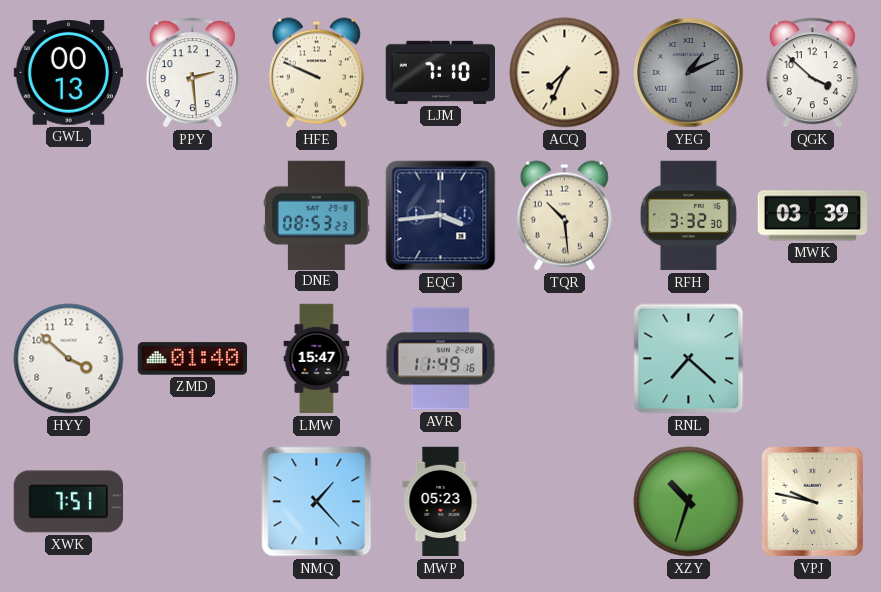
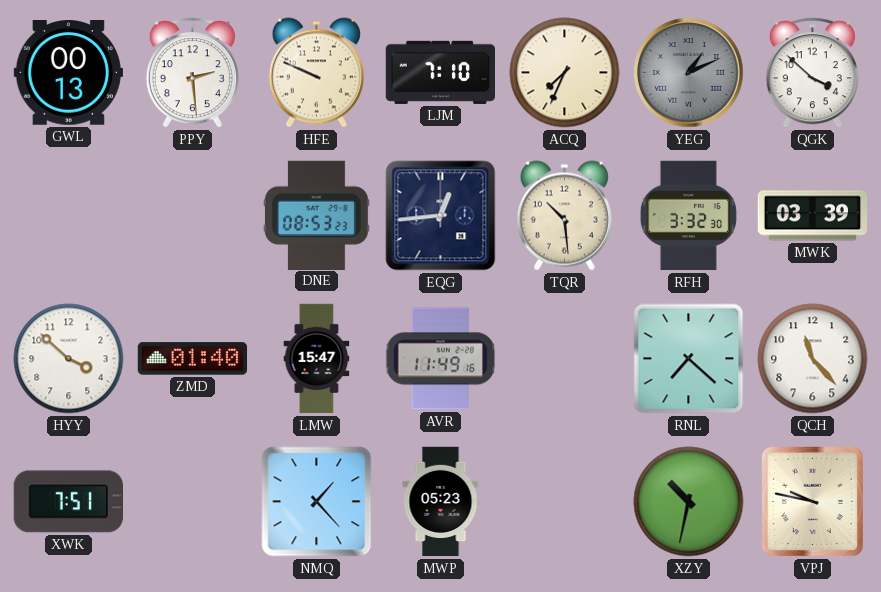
EQG: 3:44 -> 12:44
QCH: none -> 11:23
XZY: 10:33 -> 10:32
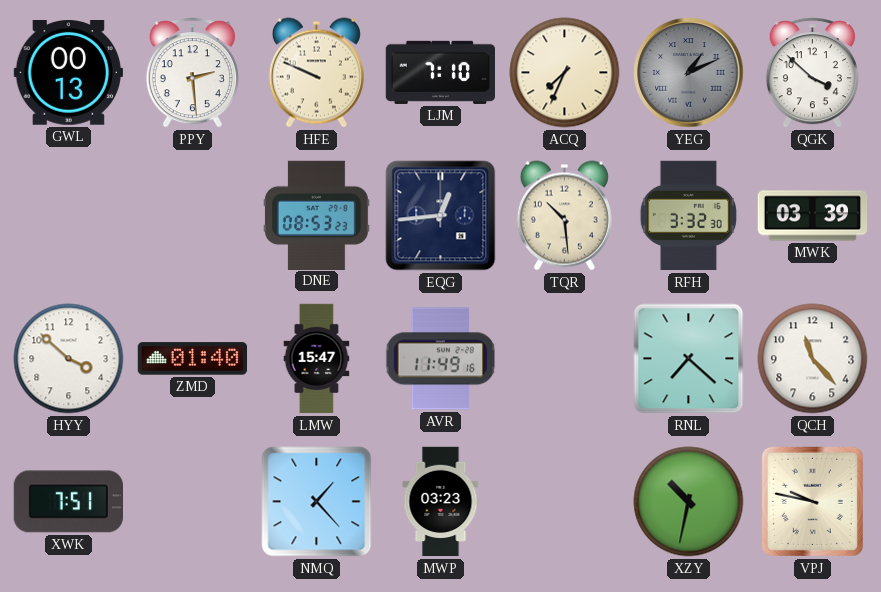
MWP: 05:23 -> 03:23
